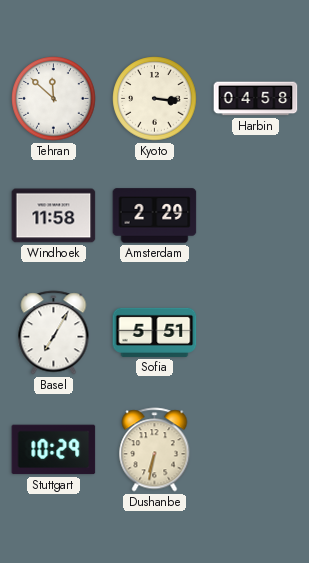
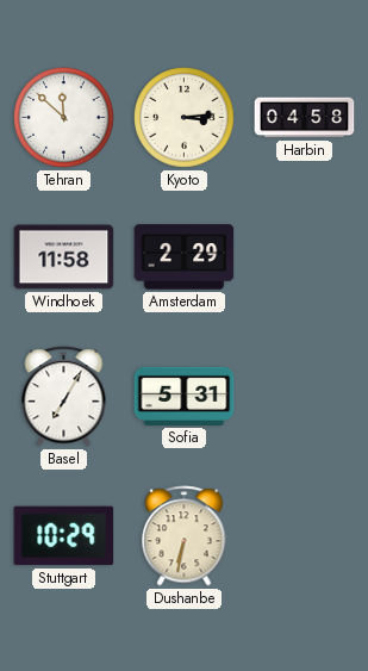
Kyoto: 3:16 -> 3:14
Sofia: 5:51 -> 5:31
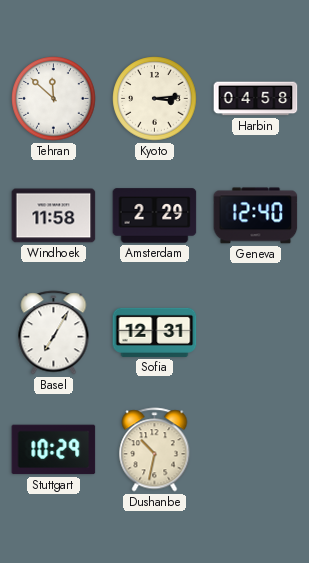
Geneva: none -> 12:40
Sofia: 5:31 -> 12:31
Dushanbe: 6:32 -> 10:32
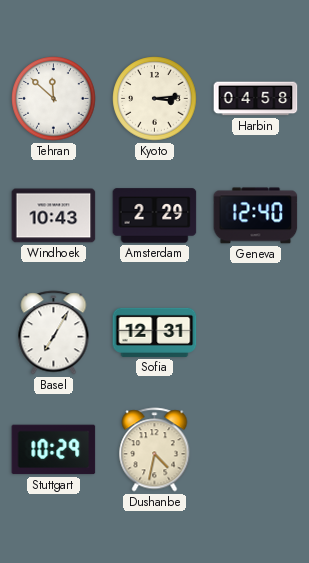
Windhoek: 11:58 -> 10:43
Dushanbe: 10:32 -> 4:32
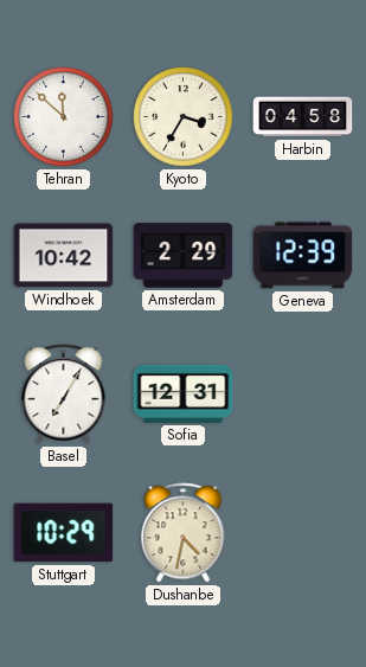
Kyoto: 3:14 -> 3:35
Windhoek: 10:43 -> 10:42
Geneva: 12:40 -> 12:39
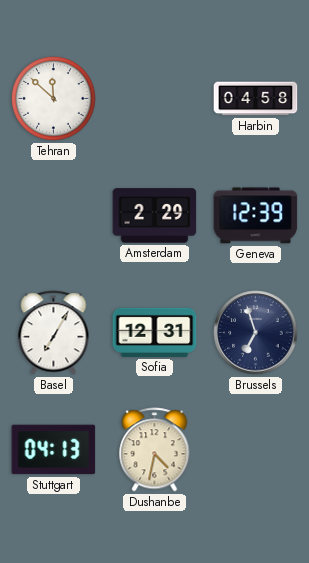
Kyoto: 3:35 -> none
Windhoek: 10:42 -> none
Brussels: none -> 6:57
Stuttgart: 10:29 -> 04:13
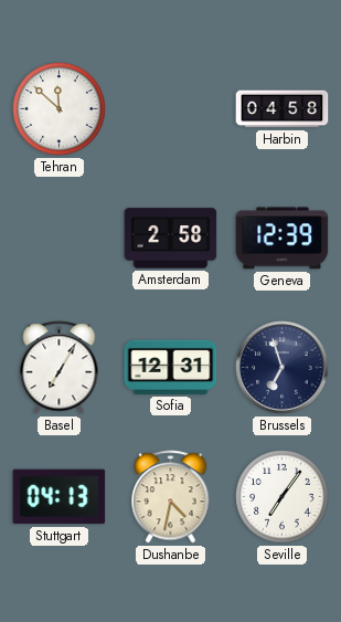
Amsterdam: 2:29 -> 2:58
Seville: none -> 7:06
